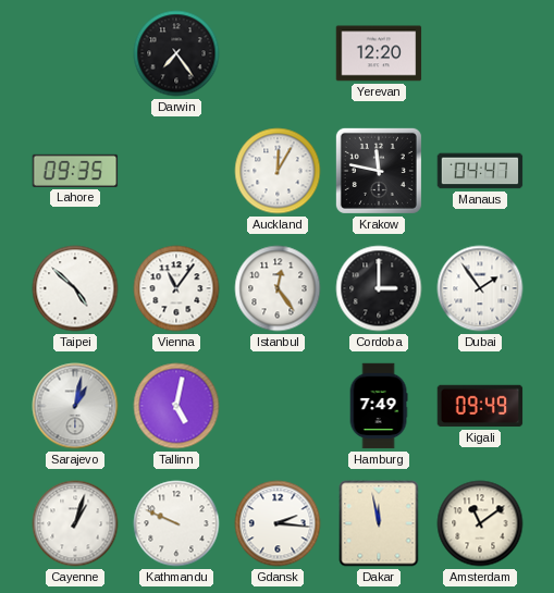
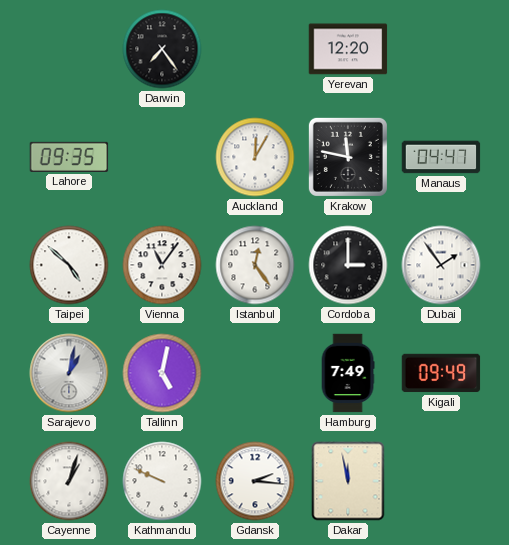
Amsterdam: 11:09 -> none
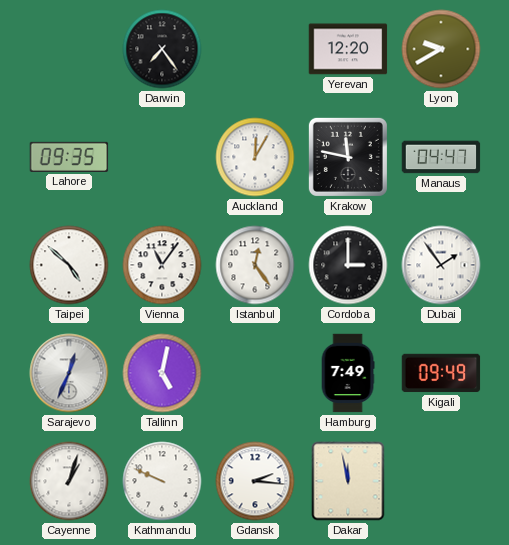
Lyon: none -> 9:40
Sarajevo: 1:02 -> 12:34
